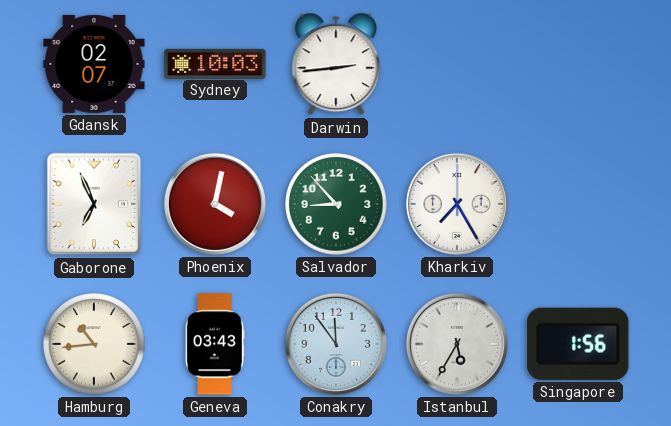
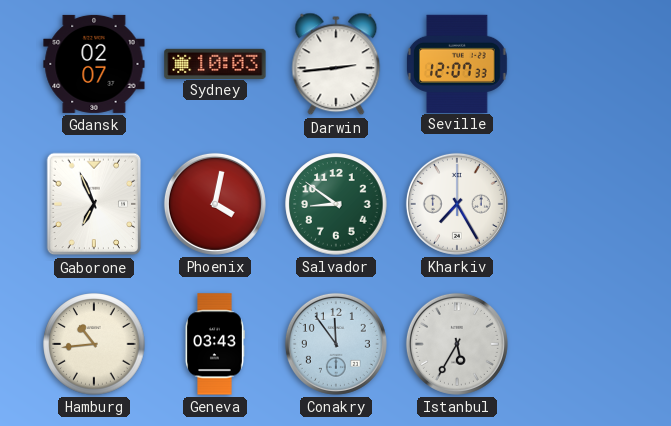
Seville: none -> 12:07
Salvador: 8:53 -> 8:51
Singapore: 1:56 -> none
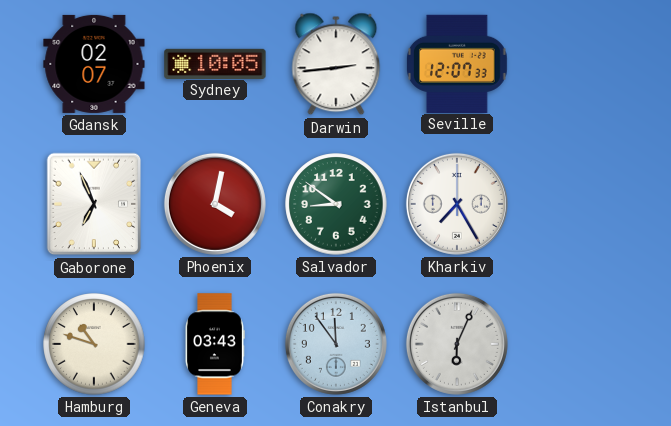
Sydney: 10:03 -> 10:05
Hamburg: 10:44 -> 10:48
Istanbul: 5:35 -> 6:04
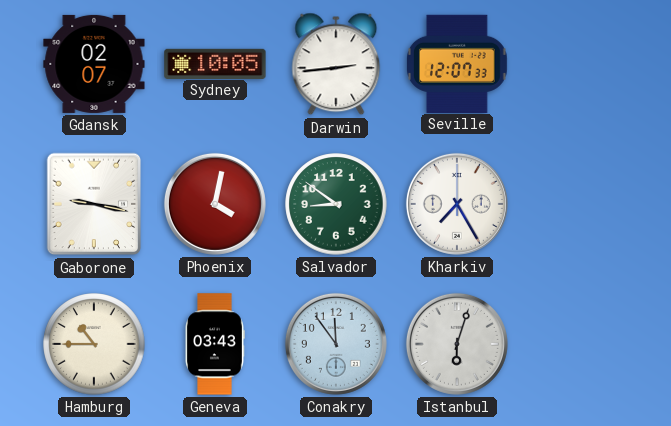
Gaborone: 6:56 -> 9:17
Hamburg: 10:48 -> 10:45
Istanbul: 6:04 -> 6:03
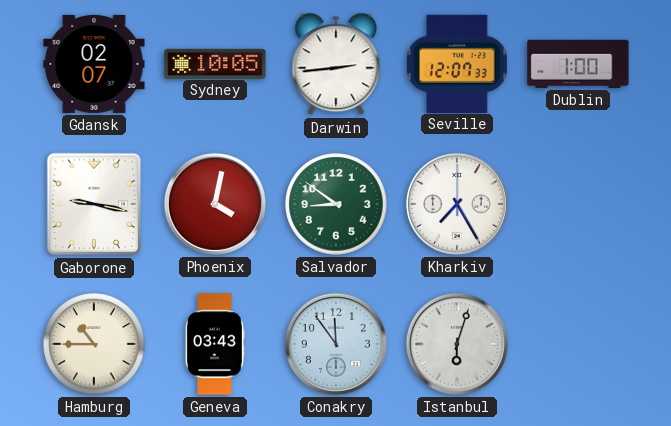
Dublin: none -> 1:00
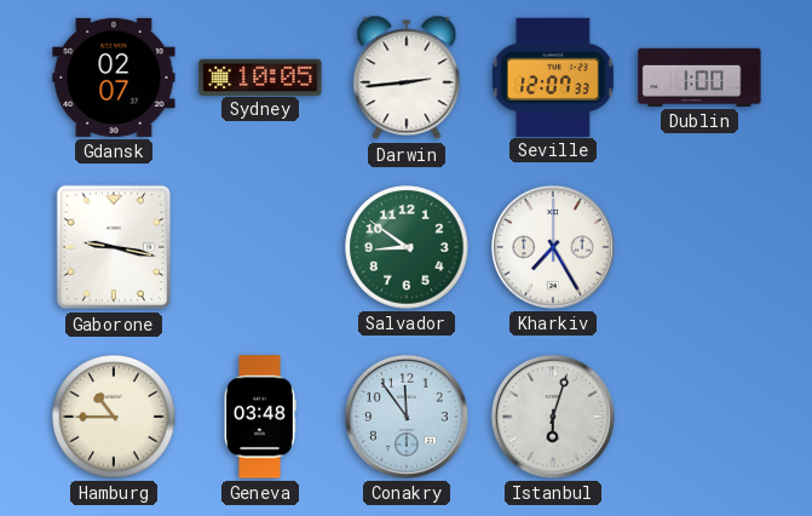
Phoenix: 4:02 -> none
Geneva: 03:43 -> 03:48
